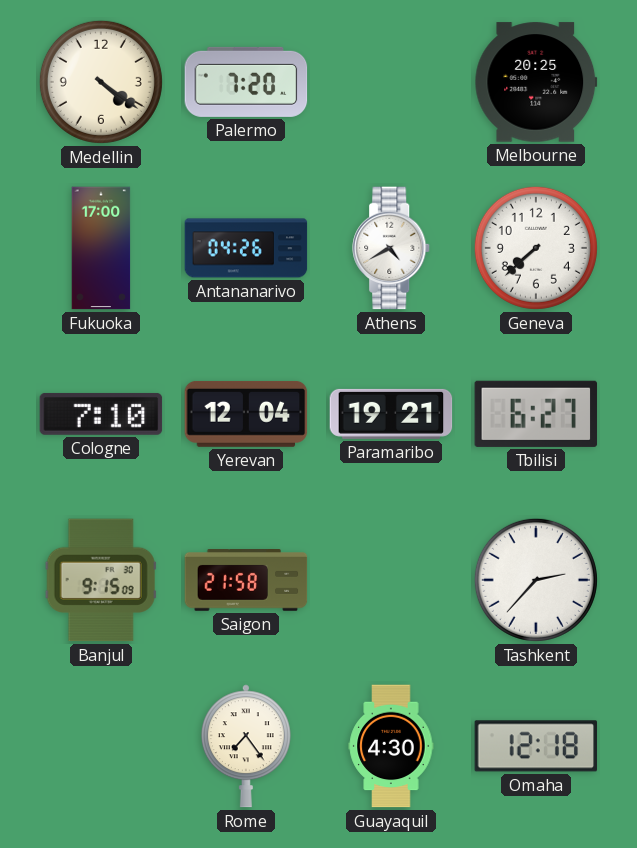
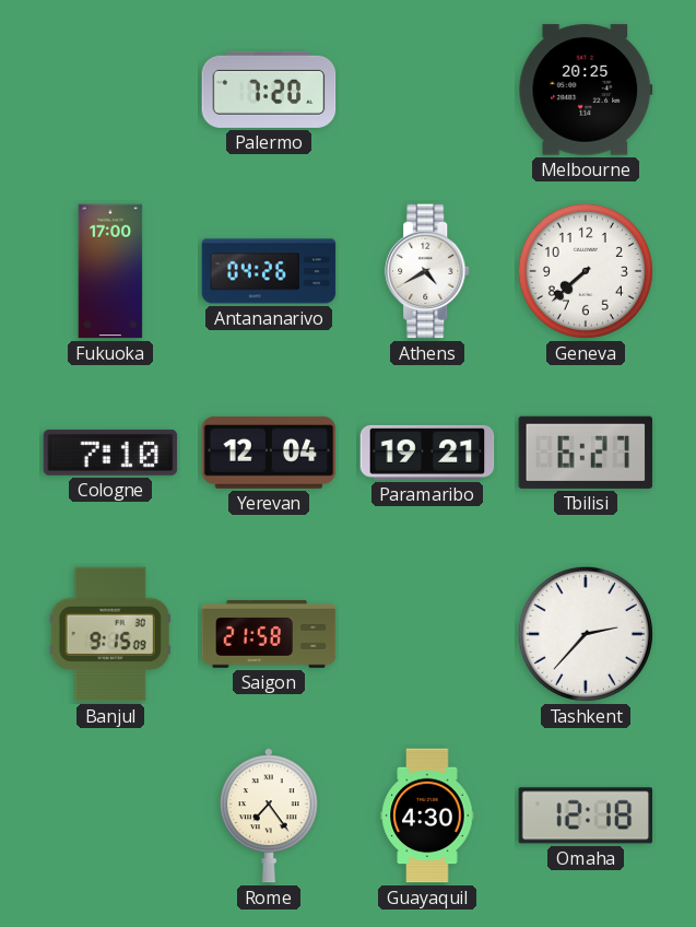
Medellin: 4:21 -> none
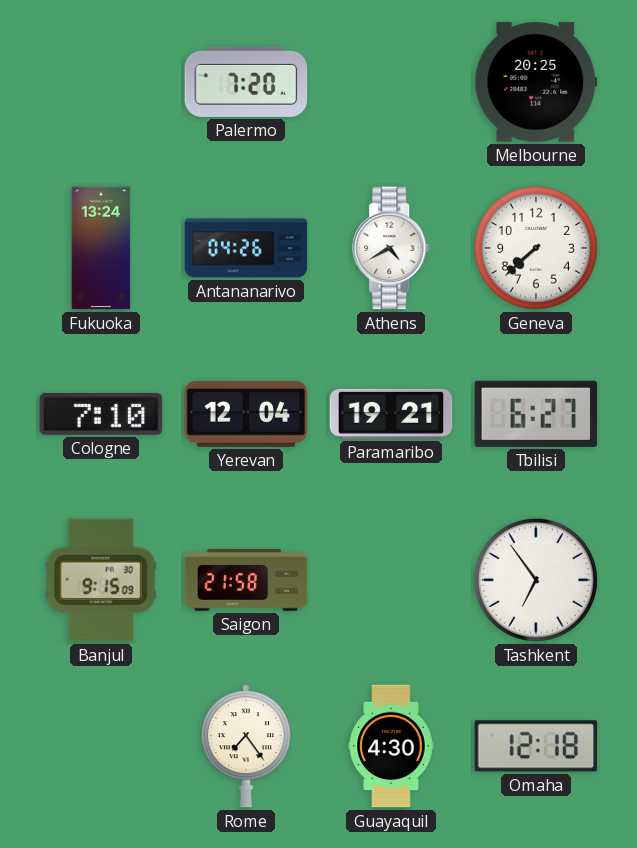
Fukuoka: 17:00 -> 13:24
Tashkent: 2:37 -> 6:54
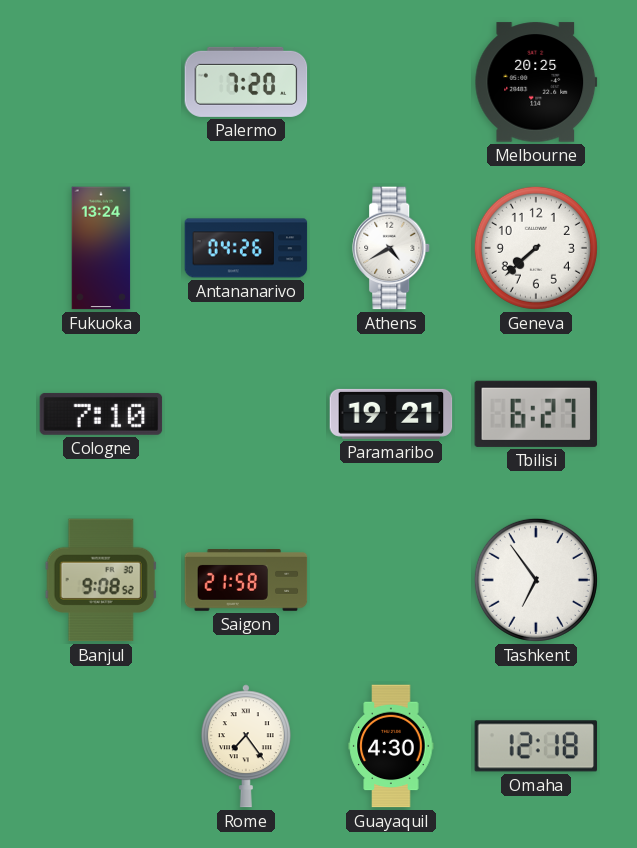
Yerevan: 12:04 -> none
Banjul: 9:15 -> 9:08
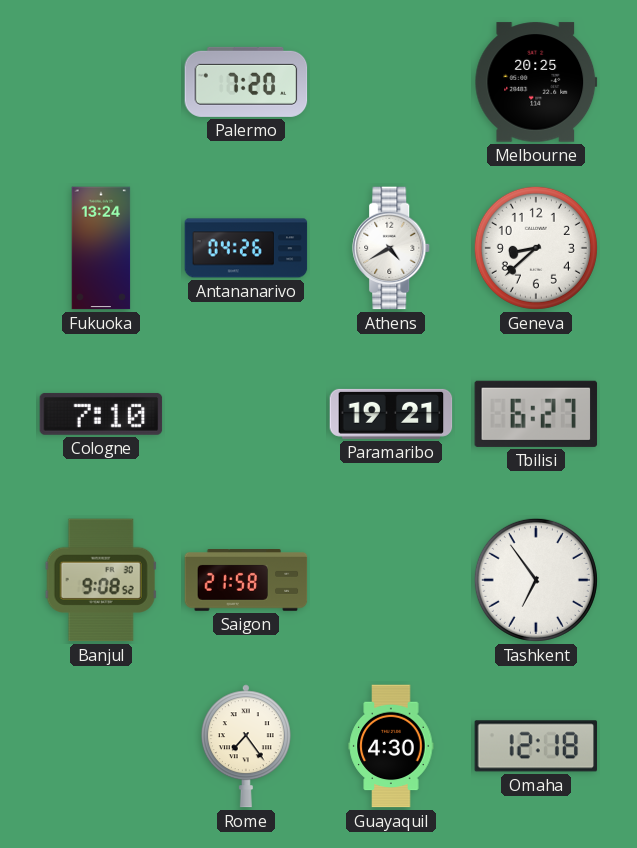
Geneva: 7:38 -> 8:38
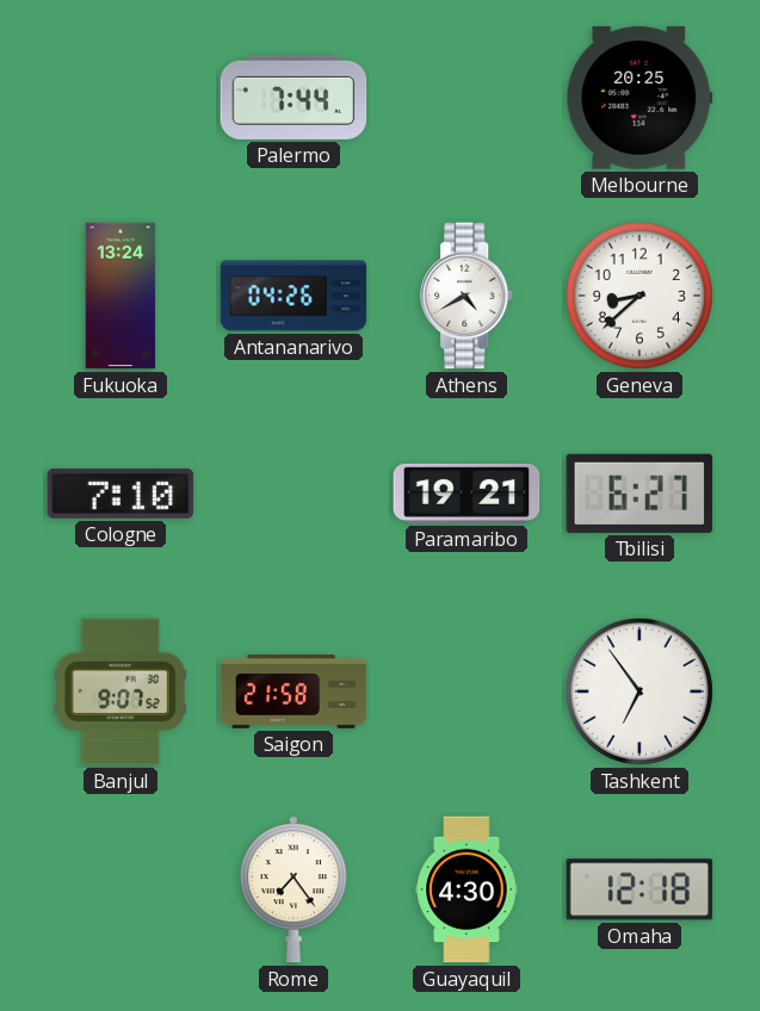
Palermo: 7:20 -> 7:44
Banjul: 9:08 -> 9:07
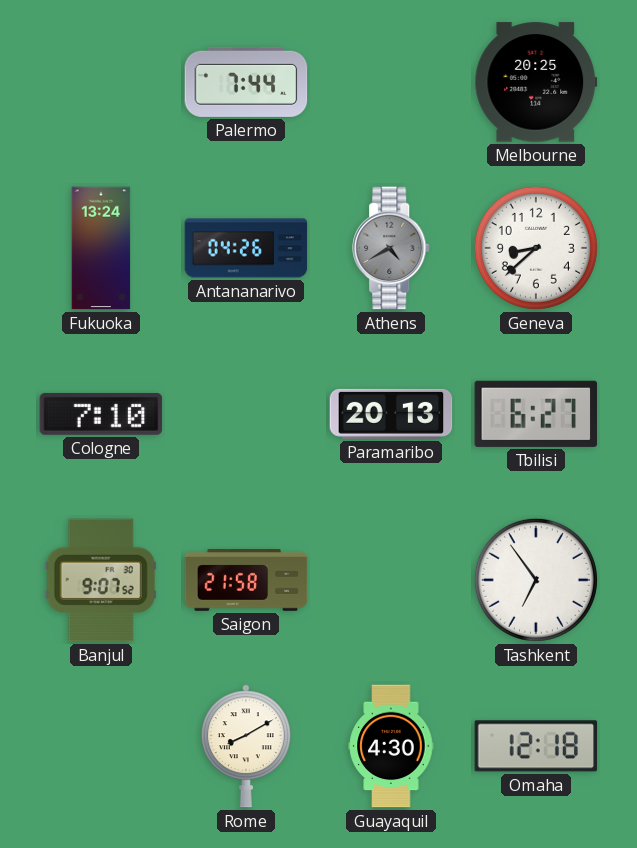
Athens dial: white -> grey
Paramaribo: 19:21 -> 20:13
Rome: 7:24 -> 8:10
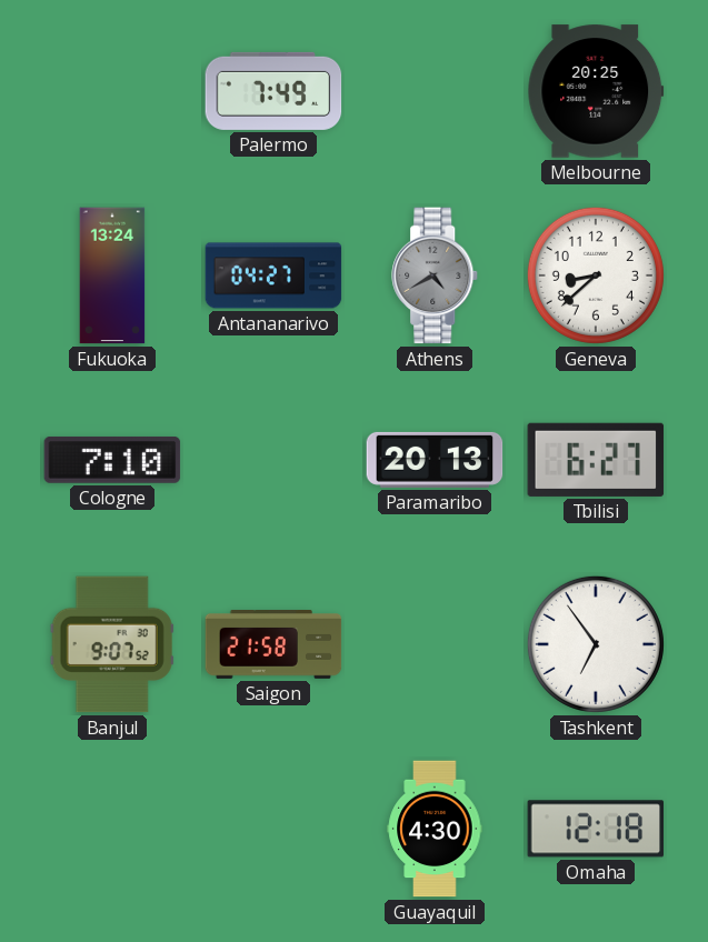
Palermo: 7:44 -> 7:49
Antananarivo: 04:26 -> 04:27
Rome: 8:10 -> none
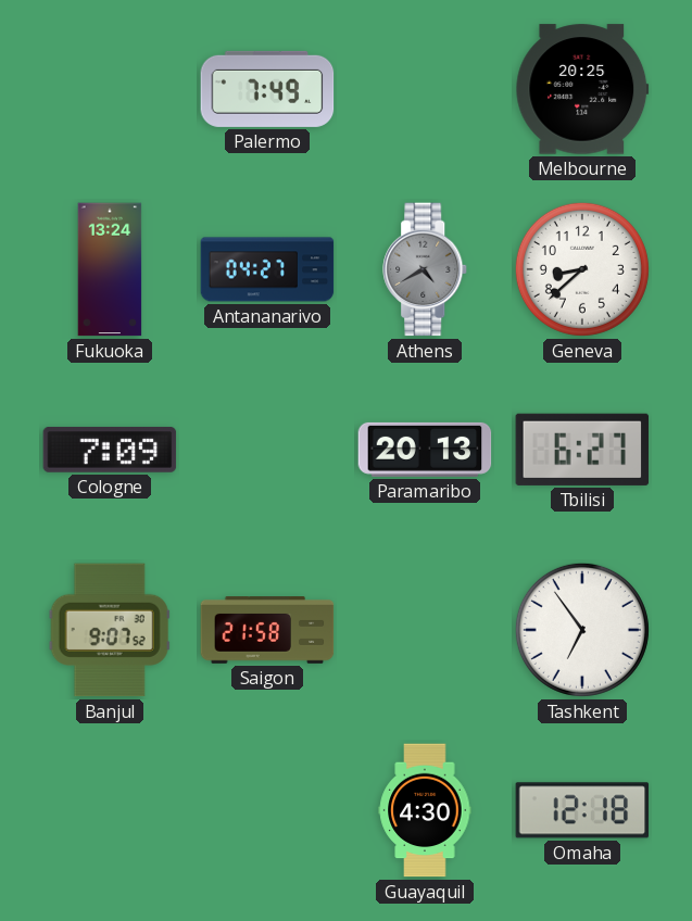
Cologne: 7:10 -> 7:09
